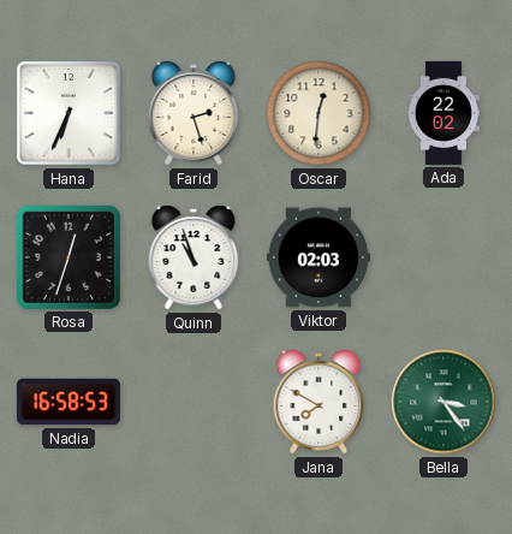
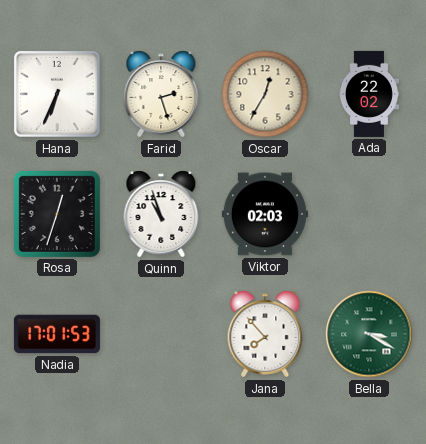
Oscar: 12:31 -> 12:35
Nadia: 16:58 -> 17:01
Jana: 7:50 -> 7:53
Bella: 3:24 -> 3:20
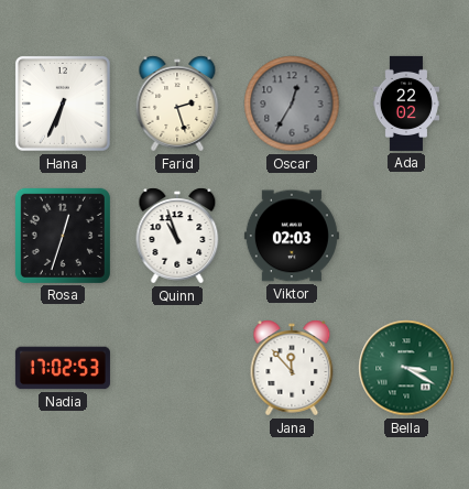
Oscar dial: cream -> grey
Nadia: 17:01 -> 17:02
Jana: 7:53 -> 11:53
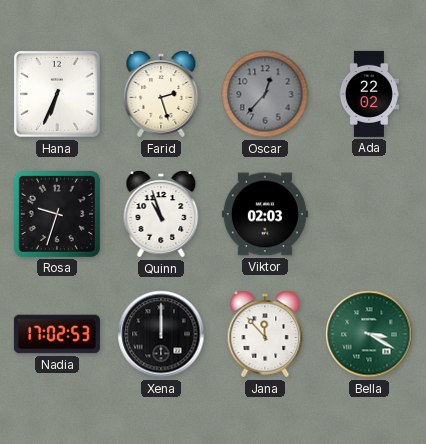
Oscar: 12:35 -> 12:37
Rosa: 12:33 -> 9:33
Xena: none -> 12:00
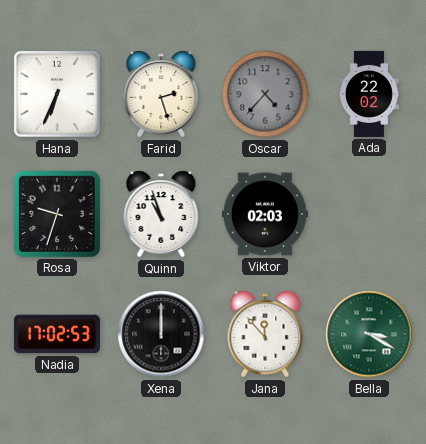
Oscar: 12:37 -> 4:37
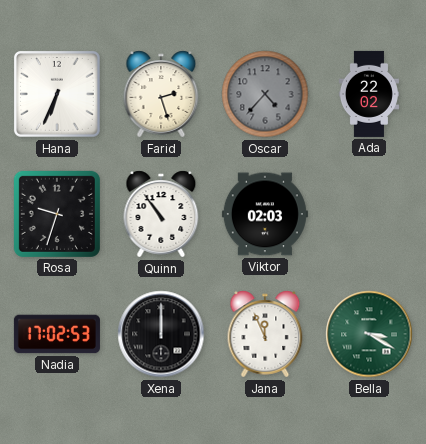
Quinn: 10:57 -> 10:54
Jana: 11:53 -> 11:56
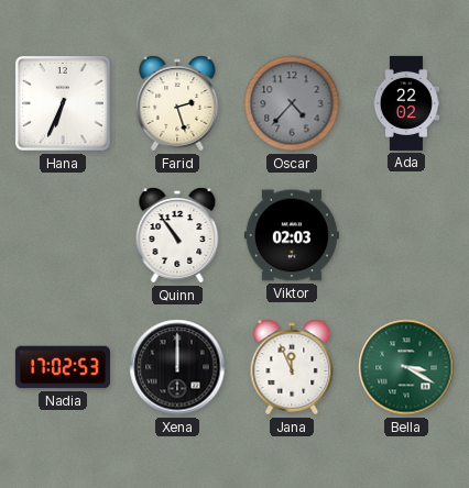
Rosa: 9:33 -> none
